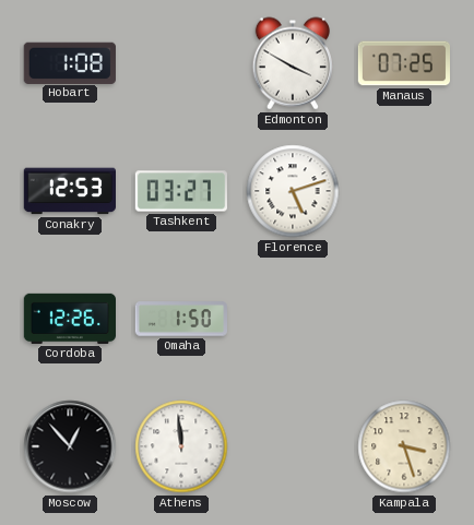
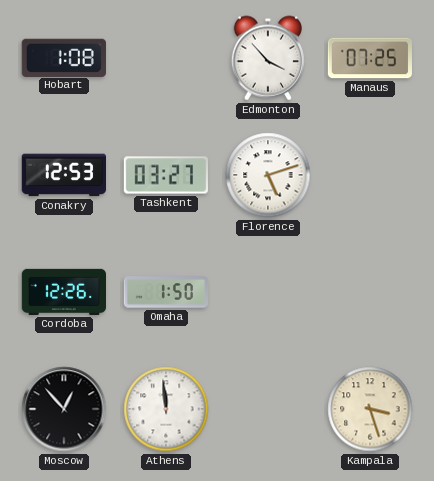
Edmonton: 3:50 -> 3:53
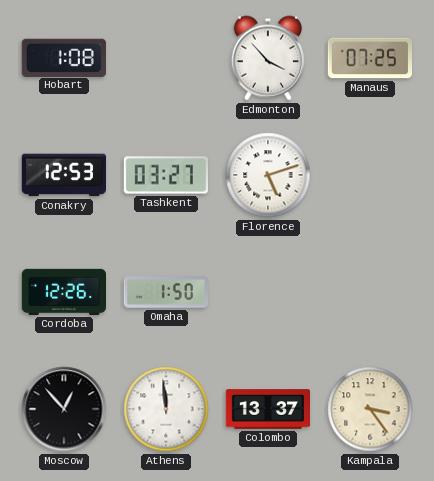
Colombo: none -> 13:37
Kampala: 3:27 -> 3:24
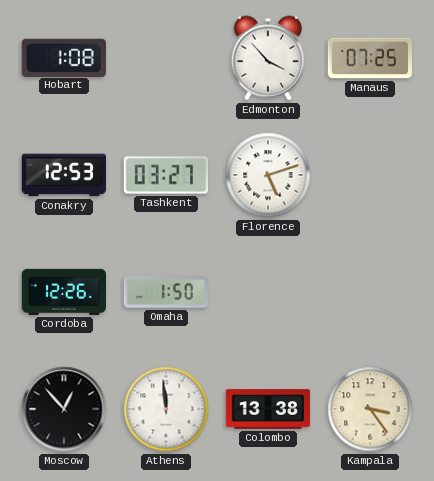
Colombo: 13:37 -> 13:38
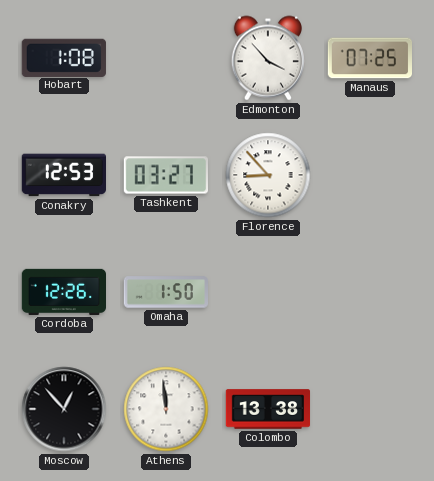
Florence: 5:12 -> 8:53
Kampala: 3:24 -> none
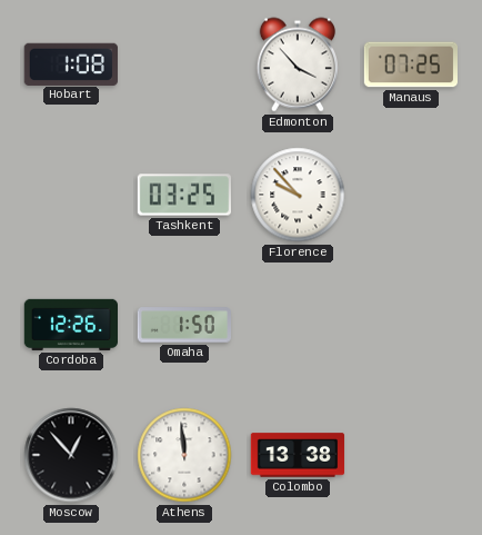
Conakry: 12:53 -> none
Tashkent: 03:27 -> 03:25
Florence: 8:53 -> 9:53
